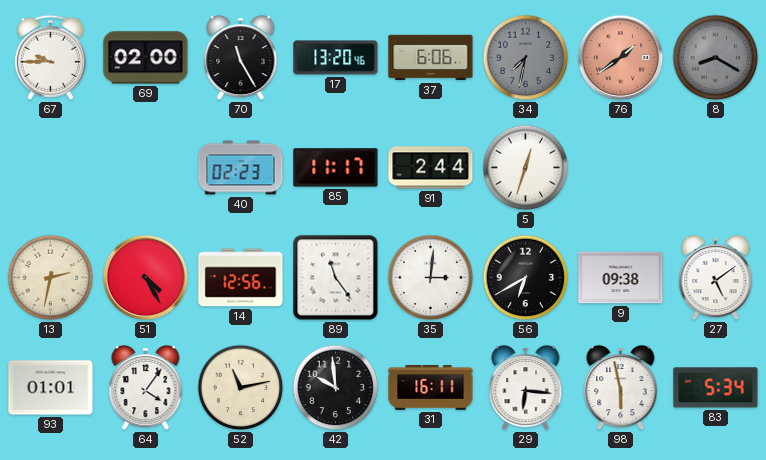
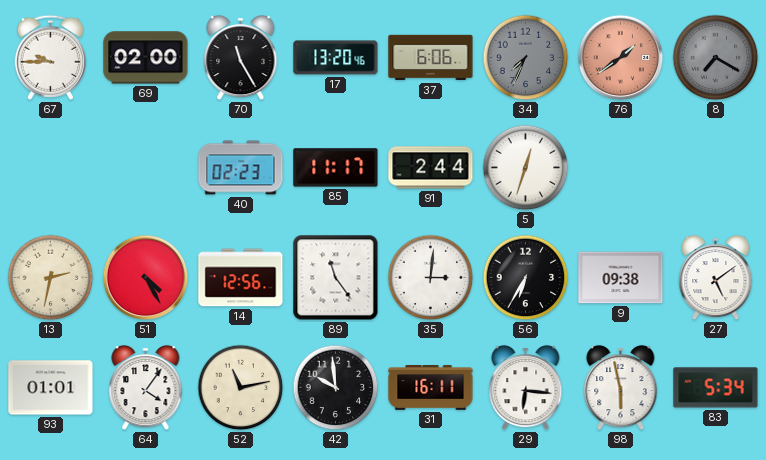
34: 7:32 -> 7:34
8: 8:20 -> 7:20
56: 6:40 -> 6:35
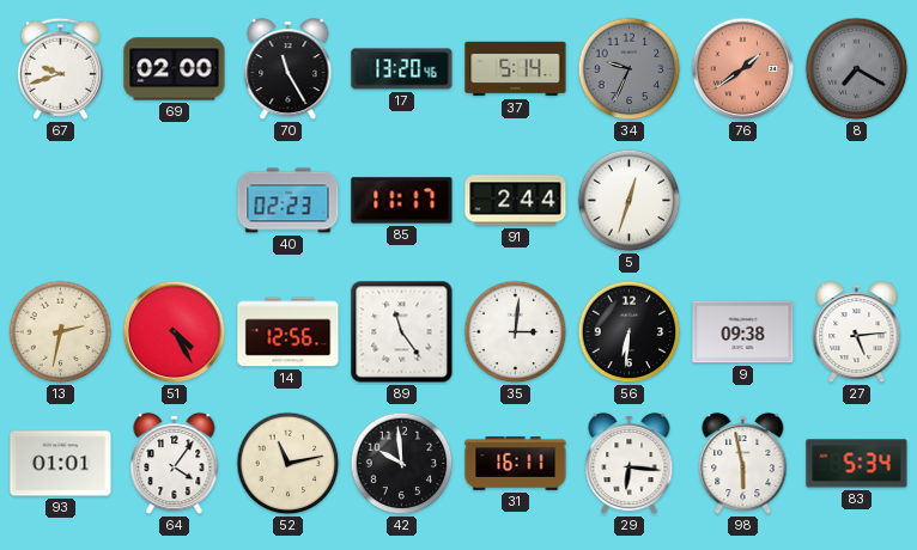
67: 9:45 -> 9:42
37: 6:06 -> 5:14
34: 7:34 -> 9:34
56: 6:35 -> 6:31
27: 5:09 -> 5:14
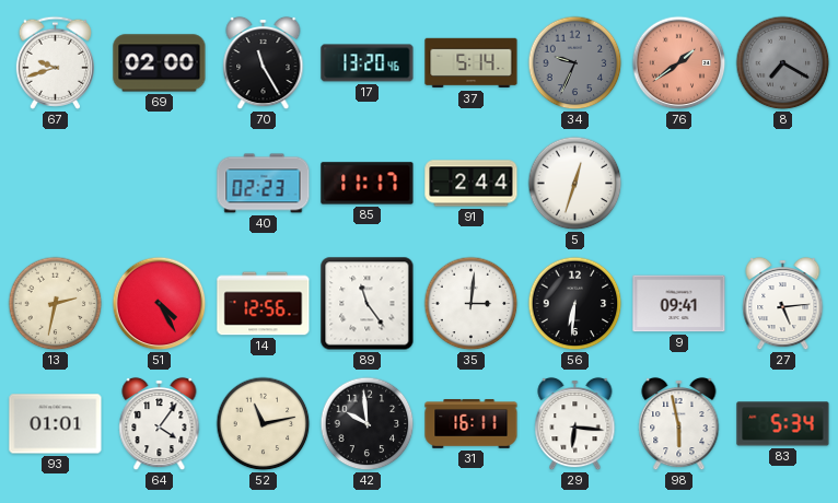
9: 09:38 -> 09:41
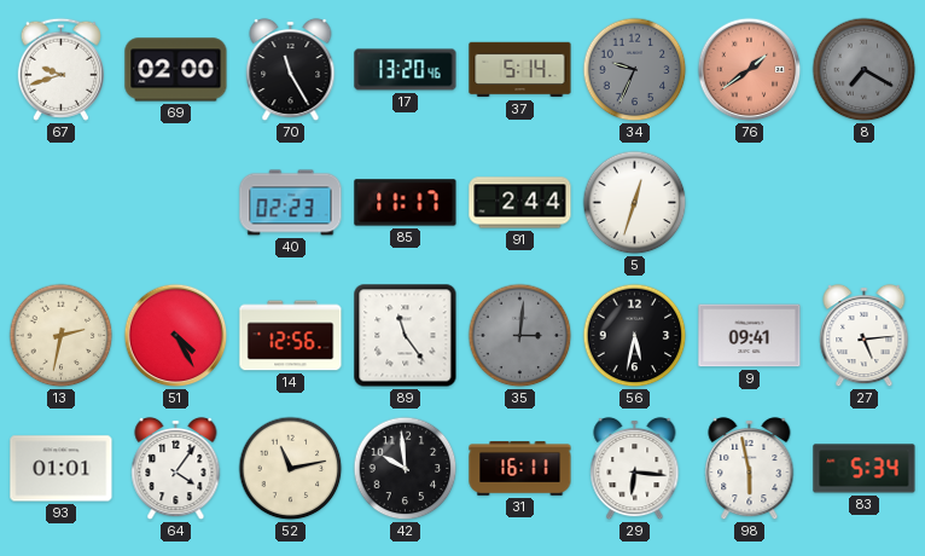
35 dial: white -> grey
56: 6:31 -> 5:32
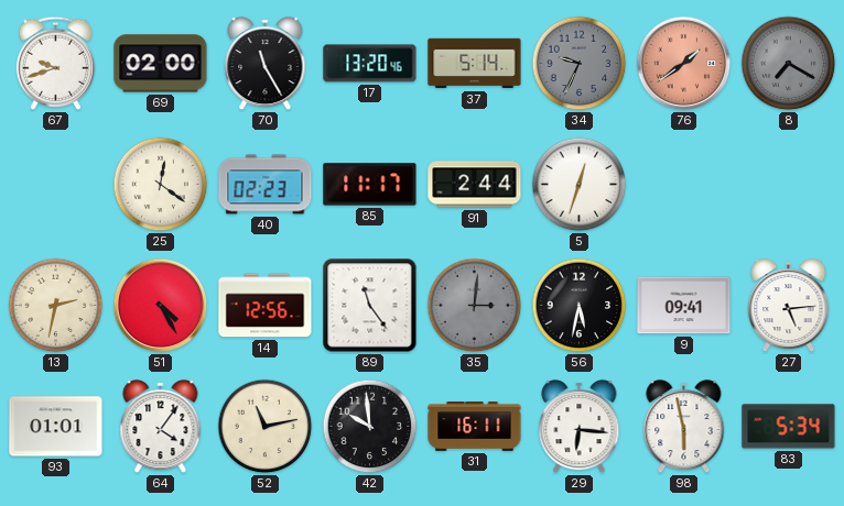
25: none -> 12:21
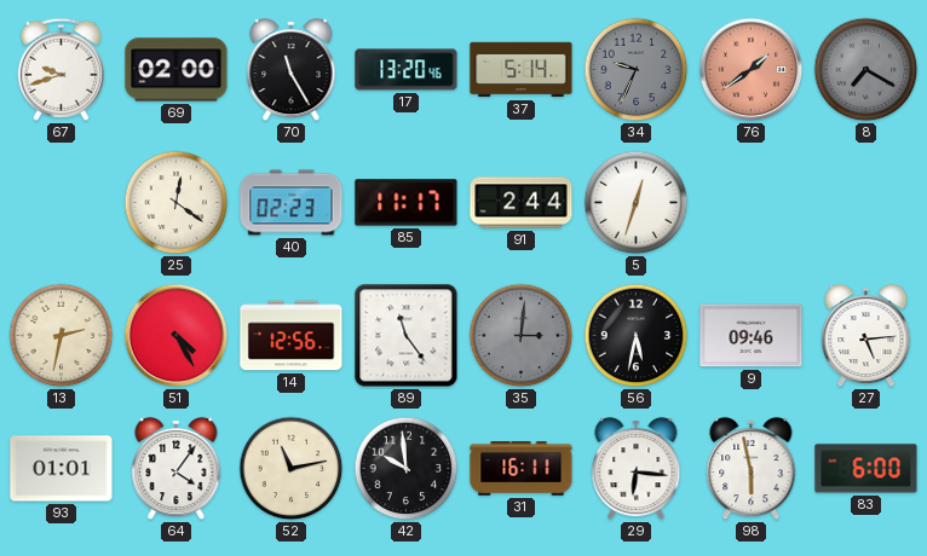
9: 09:41 -> 09:46
83: 5:34 -> 6:00
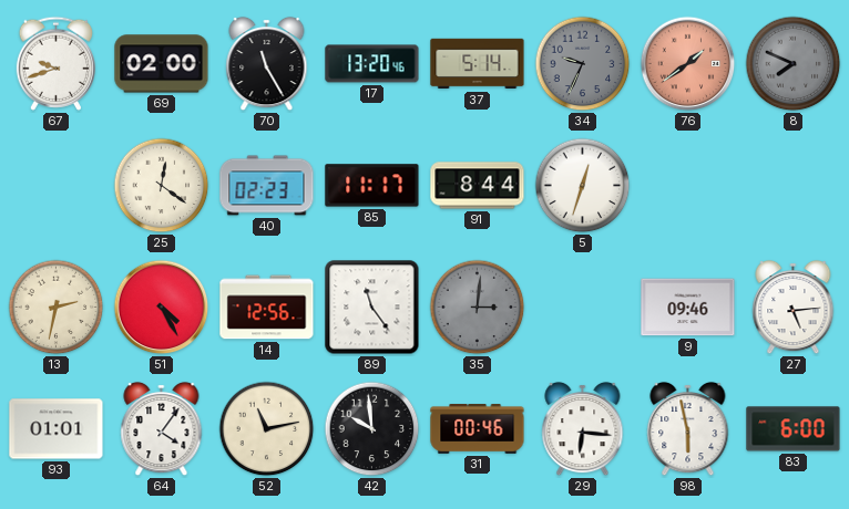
8: 7:20 -> 7:49
91: 2:44 -> 8:44
56: 5:32 -> none
31: 16:11 -> 00:46
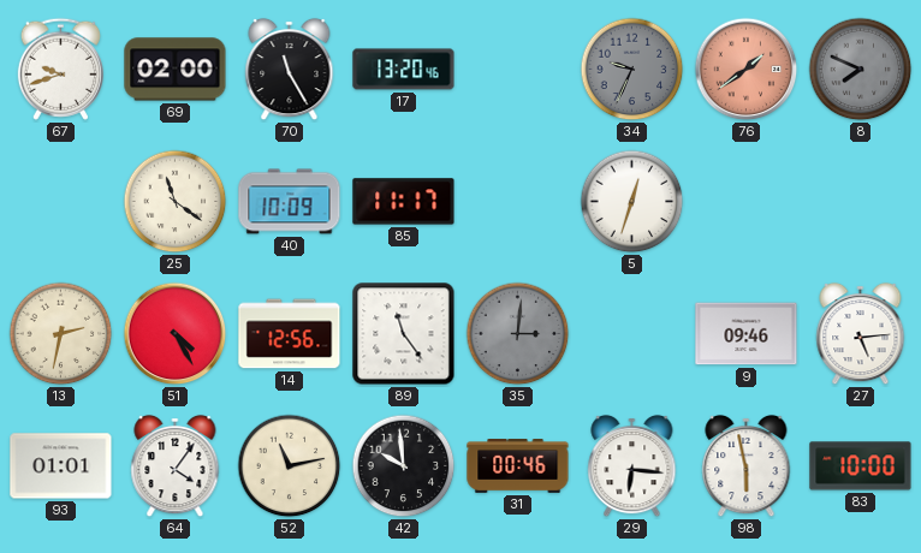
37: 5:14 -> none
25: 12:21 -> 11:21
40: 02:23 -> 10:09
91: 8:44 -> none
83: 6:00 -> 10:00
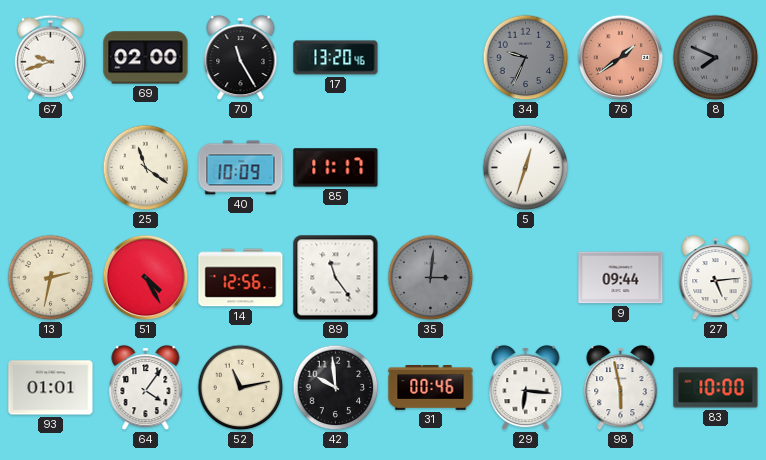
9: 09:46 -> 09:44
